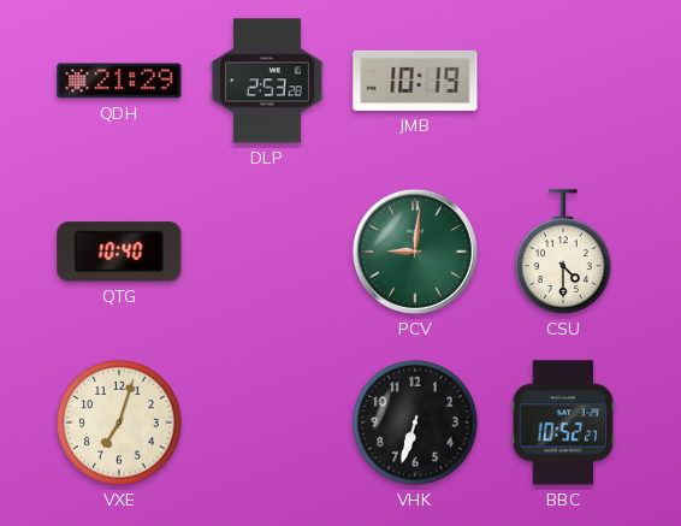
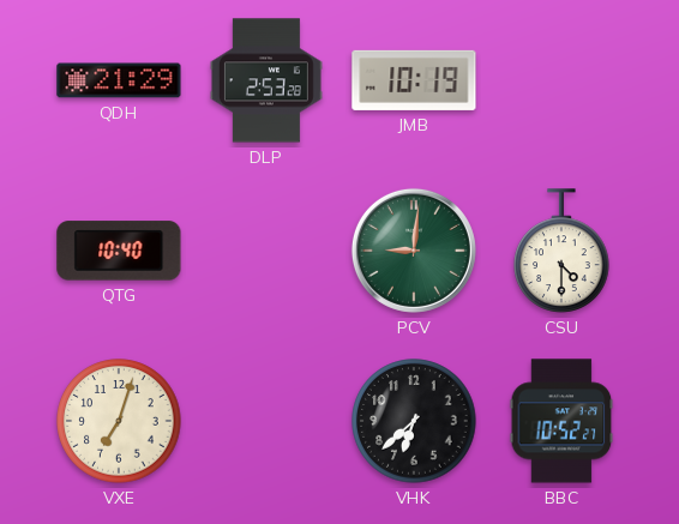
VHK: 6:33 -> 6:38
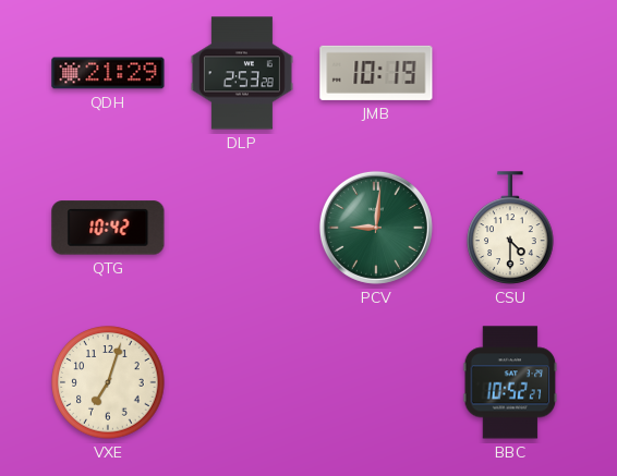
QTG: 10:40 -> 10:42
VHK: 6:38 -> none
